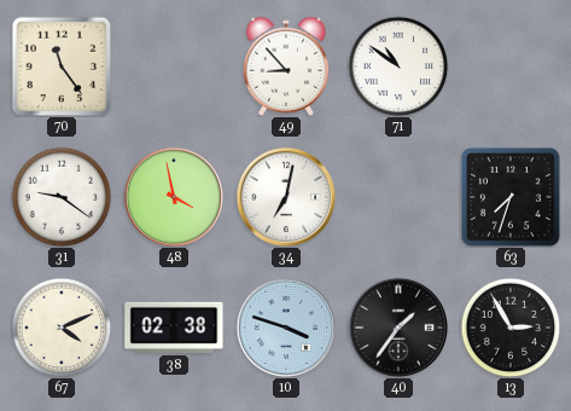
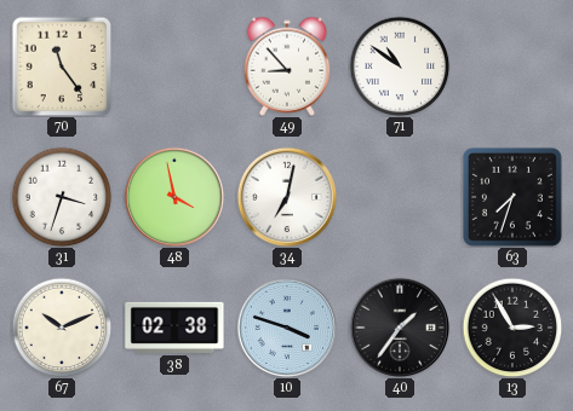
31: 9:21 -> 3:33
67: 4:11 -> 10:11
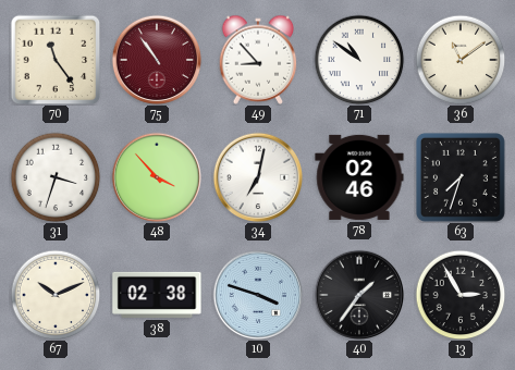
75: none -> 10:54
36: none -> 11:09
48: 3:58 -> 3:53
78: none -> 02:46
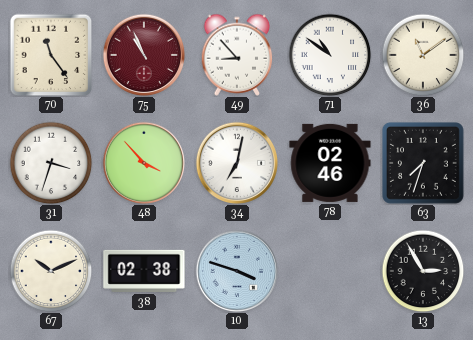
75: 10:54 -> 10:56
40: 1:36 -> none
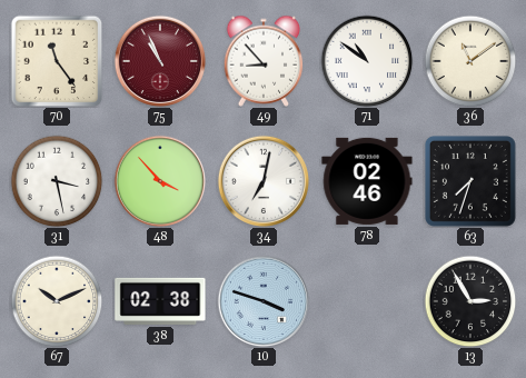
31: 3:33 -> 3:28
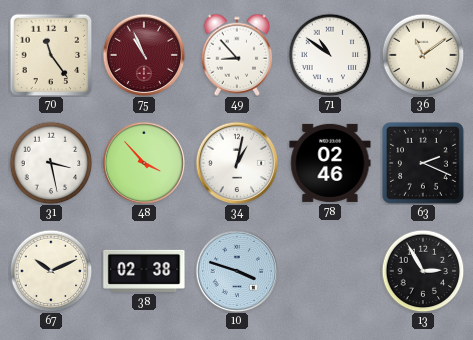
34: 7:02 -> 1:02
63: 7:33 -> 2:19
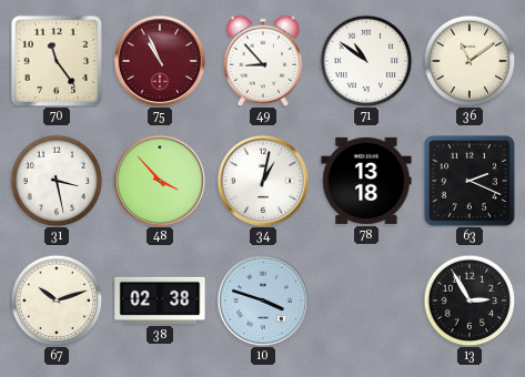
78: 02:46 -> 13:18
67: 10:11 -> 10:12
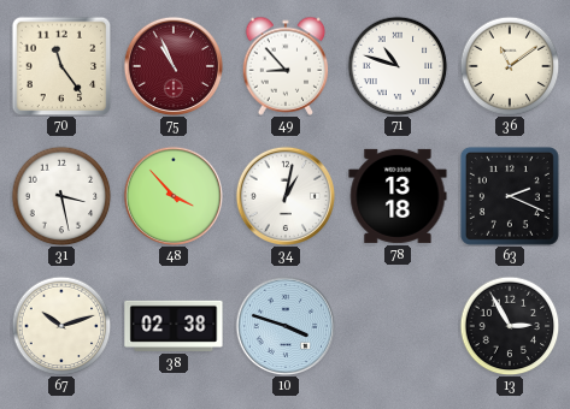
71: 10:51 -> 10:48
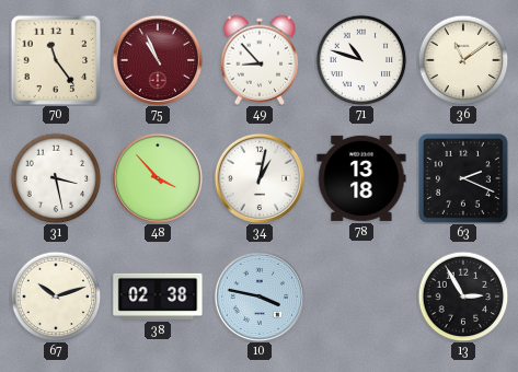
10: 3:48 -> 3:47
